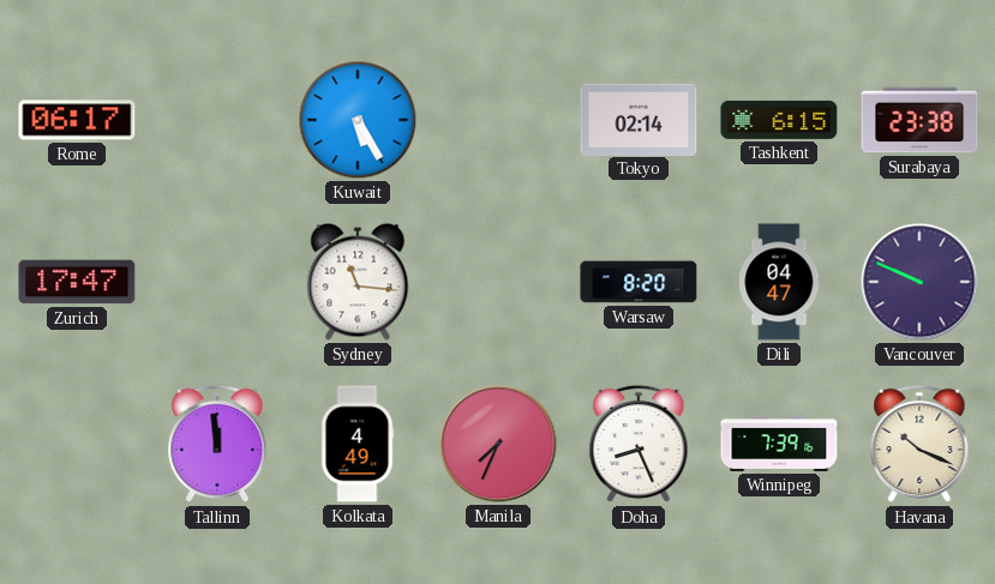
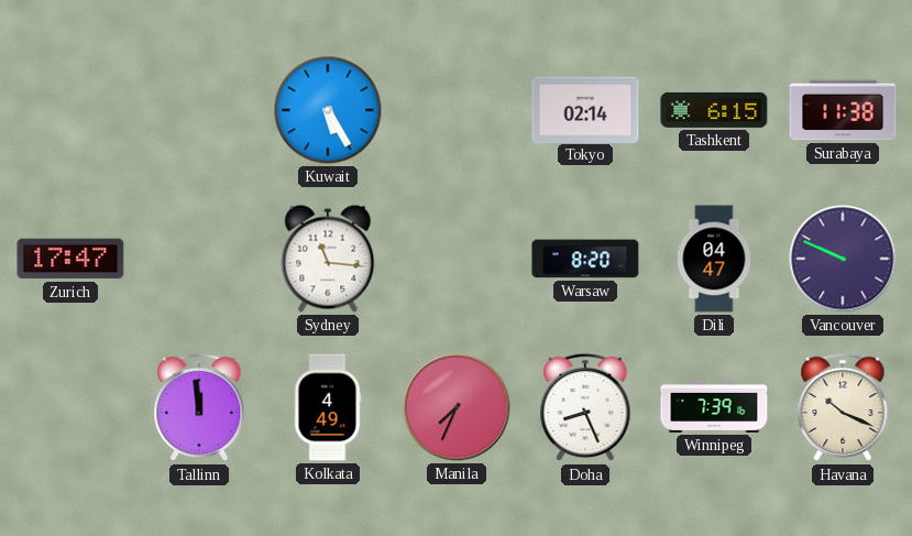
Rome: 06:17 -> none
Surabaya: 23:38 -> 11:38
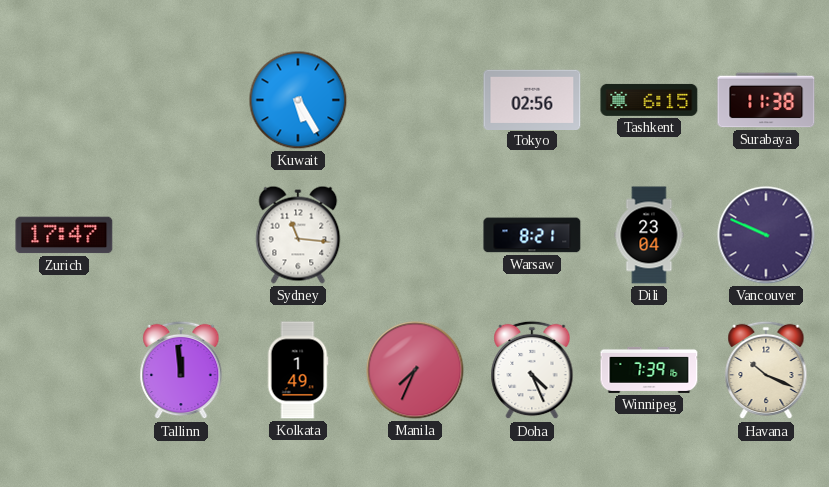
Tokyo: 02:14 -> 02:56
Warsaw: 8:20 -> 8:21
Dili: 04:47 -> 23:04
Kolkata: 4:49 -> 1:49
Doha: 8:26 -> 4:26
